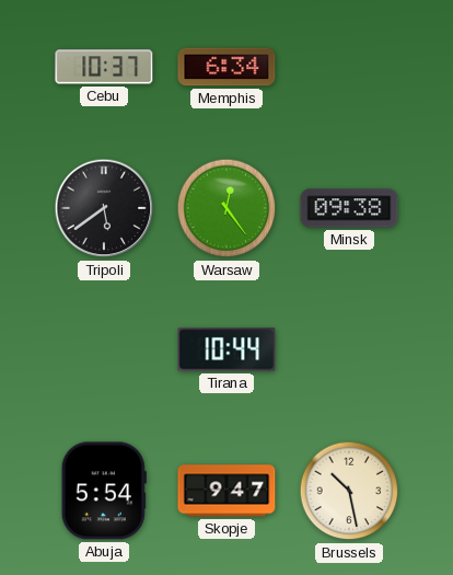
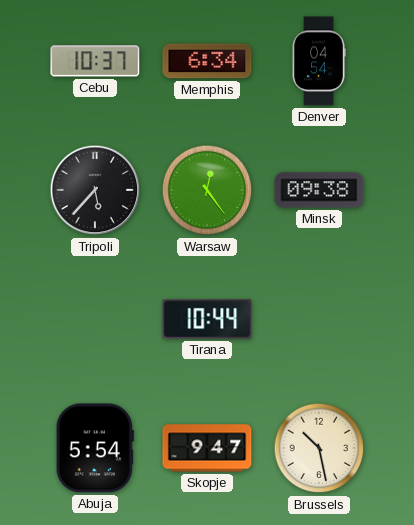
Denver: none -> 04:54
Tripoli: 5:39 -> 5:37
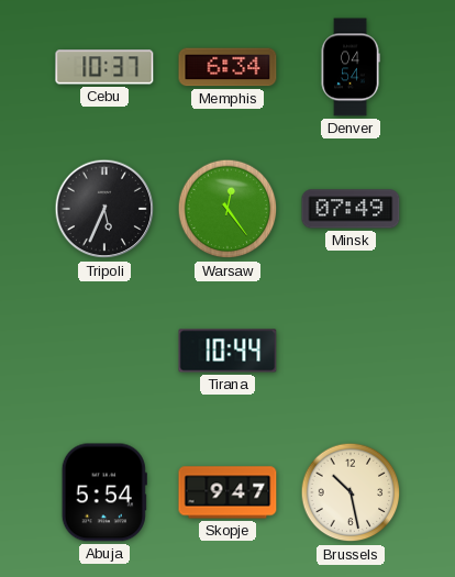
Tripoli: 5:37 -> 5:34
Minsk: 09:38 -> 07:49
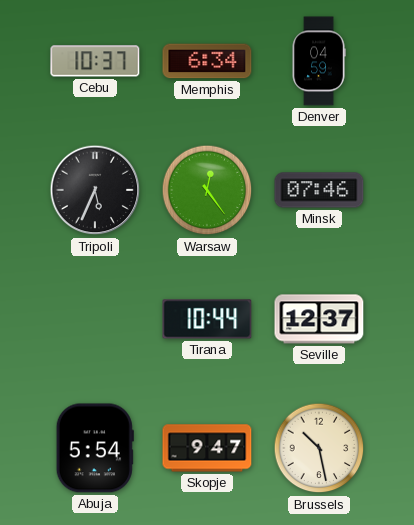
Denver: 04:54 -> 04:59
Minsk: 07:49 -> 07:46
Seville: none -> 12:37
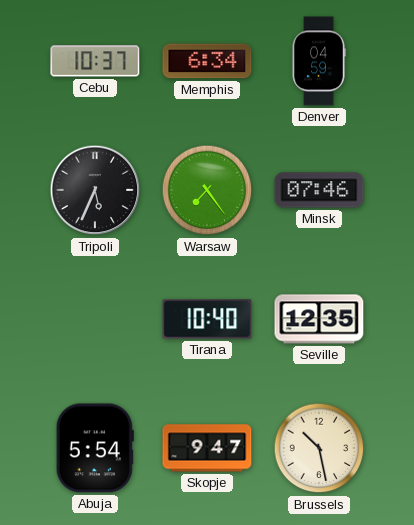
Warsaw: 12:24 -> 7:24
Tirana: 10:44 -> 10:40
Seville: 12:37 -> 12:35
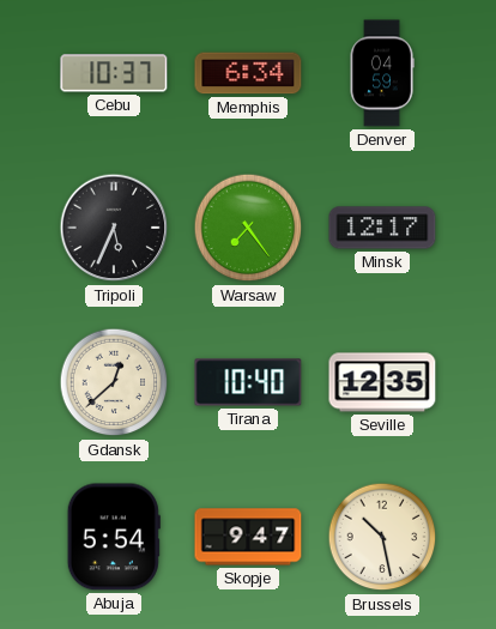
Minsk: 07:46 -> 12:17
Gdansk: none -> 12:38
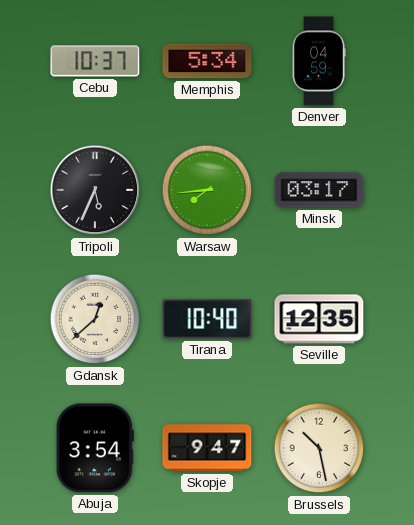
Memphis: 6:34 -> 5:34
Warsaw: 7:24 -> 7:44
Minsk: 12:17 -> 03:17
Abuja: 5:54 -> 3:54
